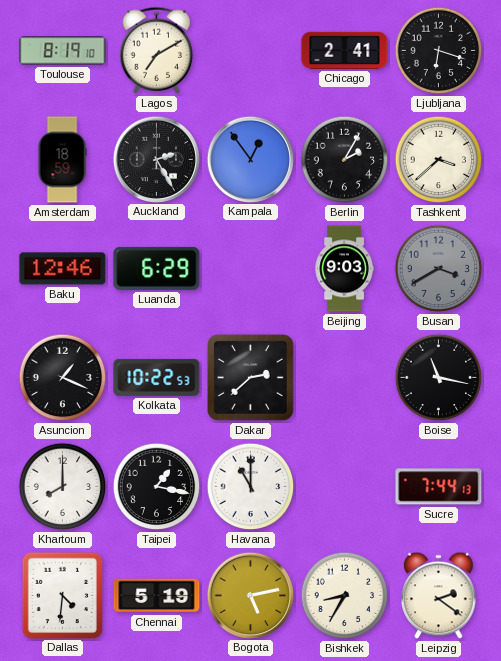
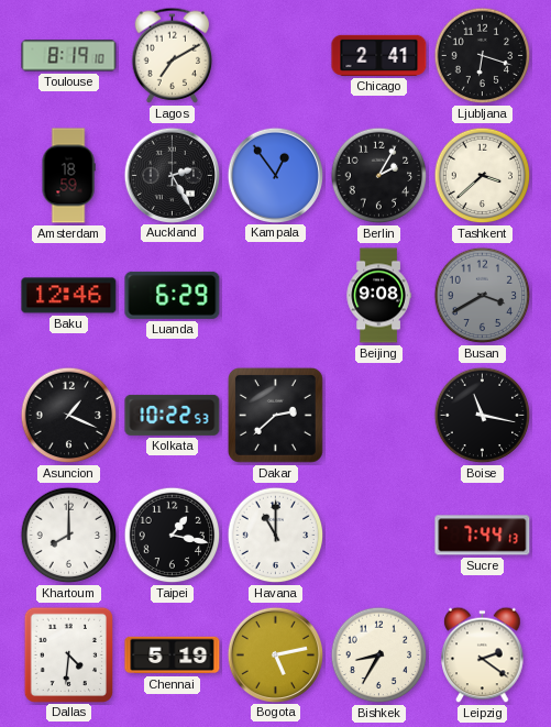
Beijing: 9:03 -> 9:08
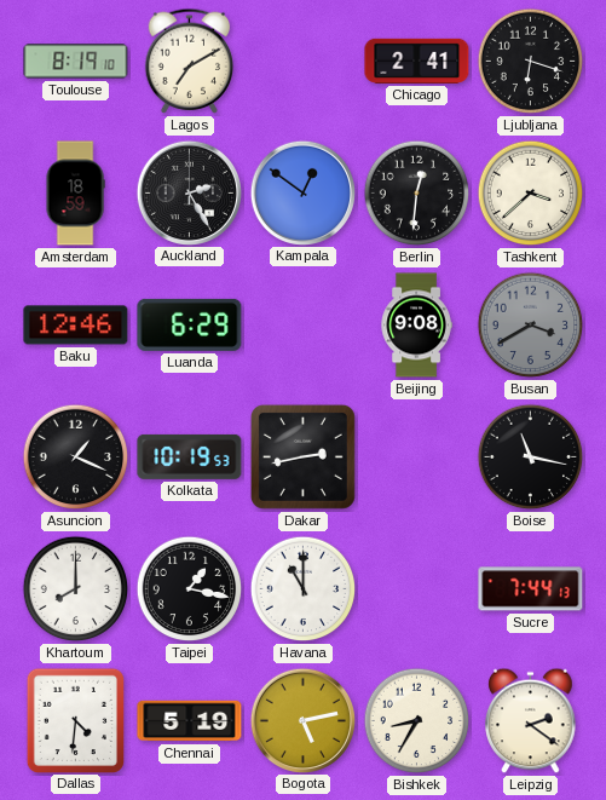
Kampala: 12:54 -> 12:51
Berlin: 2:05 -> 12:31
Kolkata: 10:22 -> 10:19
Dakar: 2:38 -> 2:43
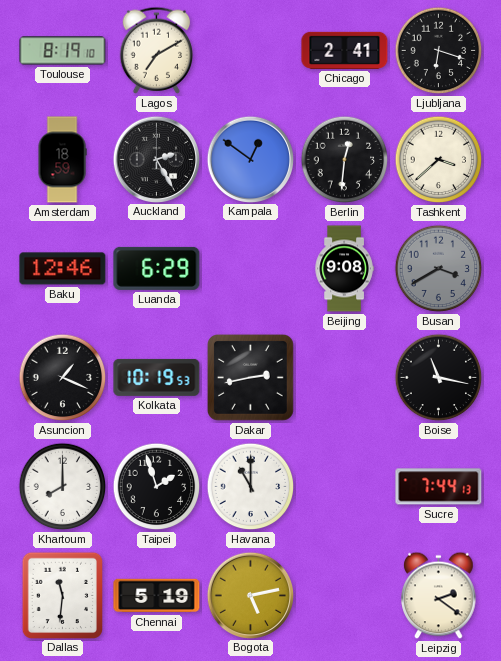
Taipei: 1:17 -> 1:57
Dallas: 4:31 -> 11:31
Bishkek: 8:35 -> none
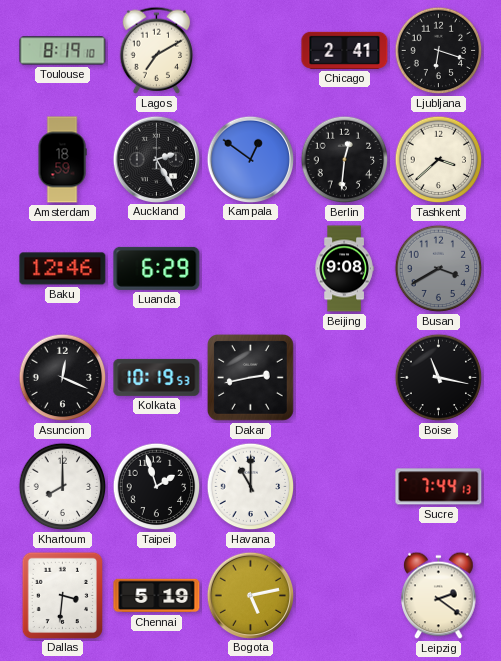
Asuncion: 1:19 -> 12:19
Dallas: 11:31 -> 3:31
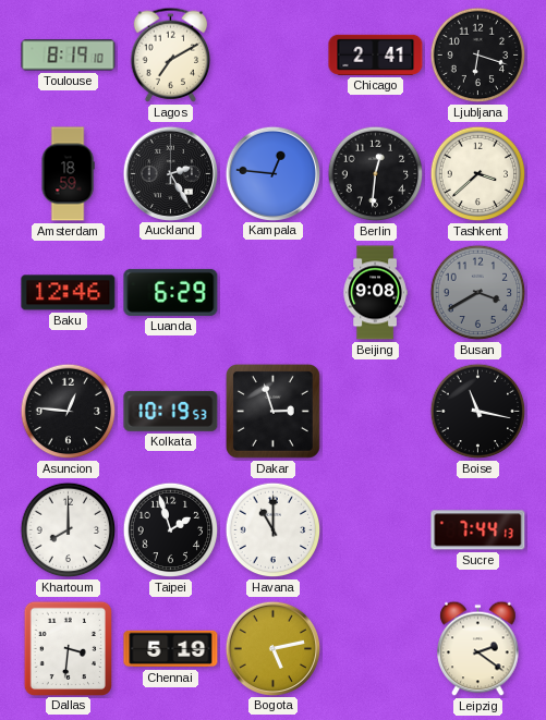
Kampala: 12:51 -> 12:46
Asuncion: 12:19 -> 12:46
Dakar: 2:43 -> 2:57
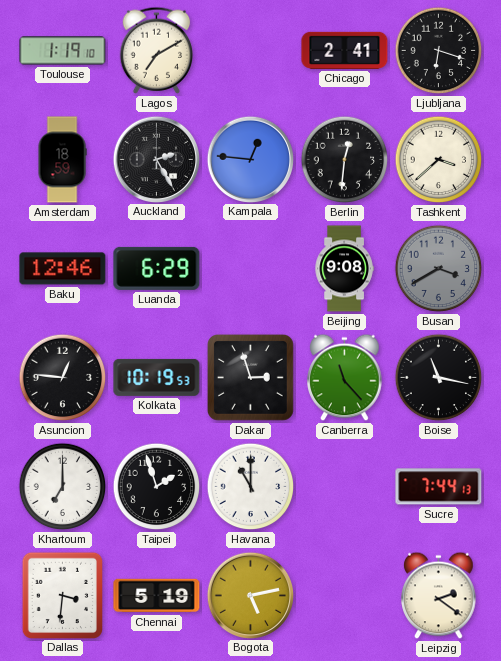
Toulouse: 8:19 -> 1:19
Canberra: none -> 11:23
Khartoum: 8:00 -> 7:00
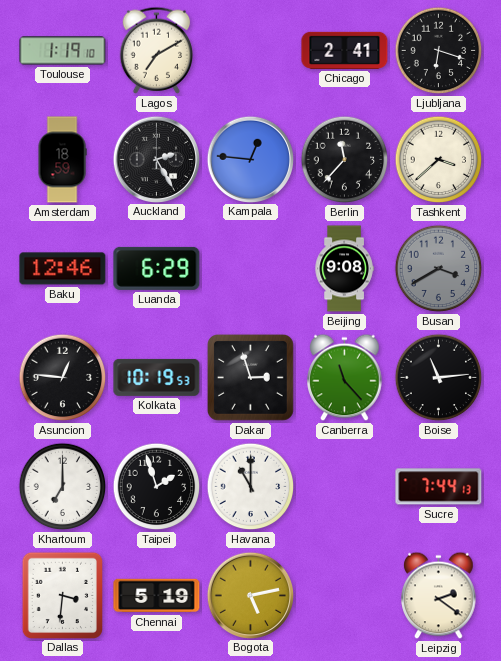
Berlin: 12:31 -> 11:37
Boise: 11:17 -> 11:14
